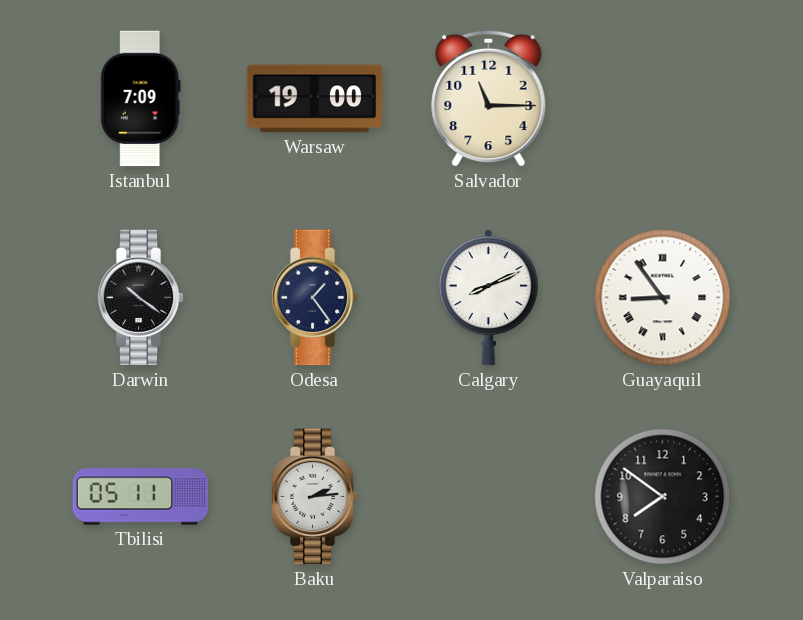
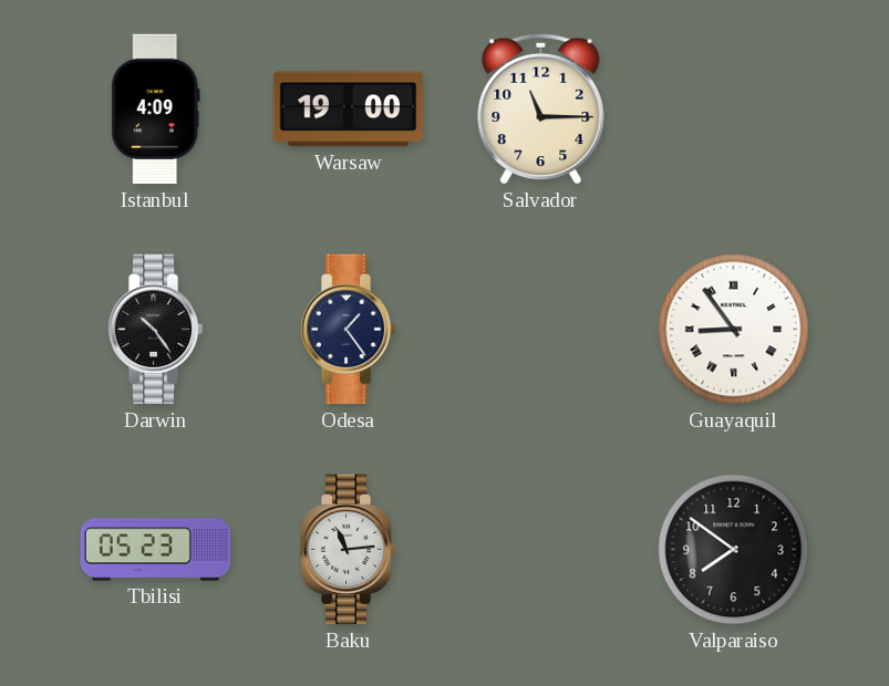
Istanbul: 7:09 -> 4:09
Darwin: 10:21 -> 10:24
Calgary: 8:11 -> none
Tbilisi: 05:11 -> 05:23
Baku: 2:14 -> 11:14
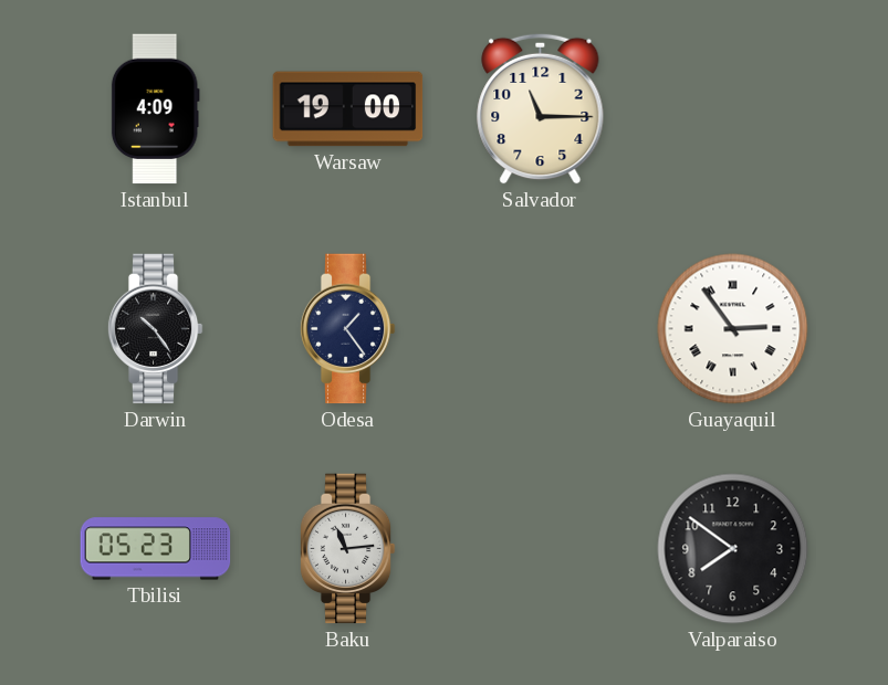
Guayaquil: 8:54 -> 2:54
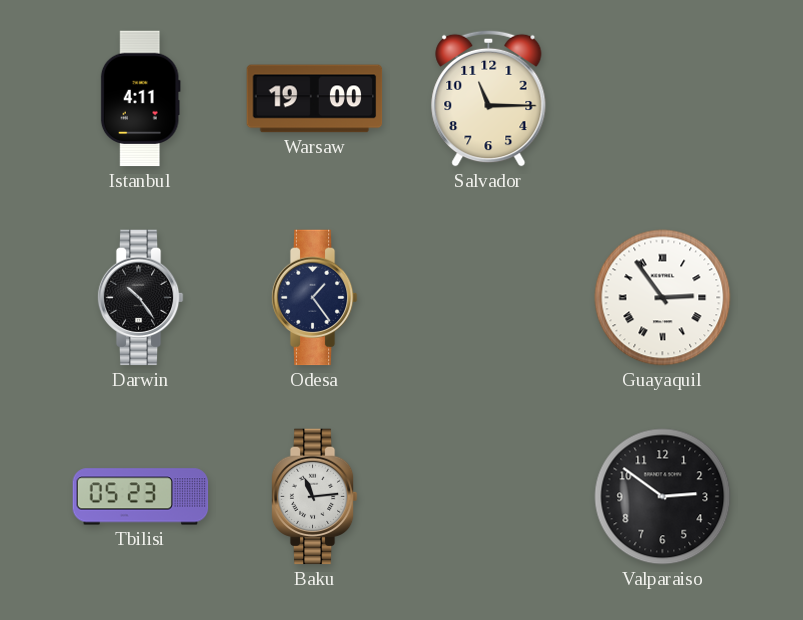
Istanbul: 4:09 -> 4:11
Valparaiso: 7:51 -> 2:51
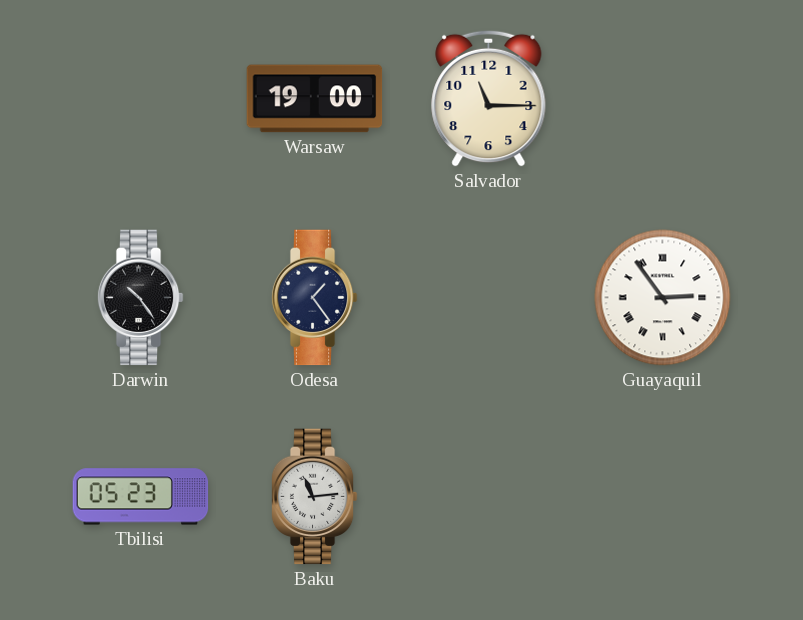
Istanbul: 4:11 -> none
Valparaiso: 2:51 -> none
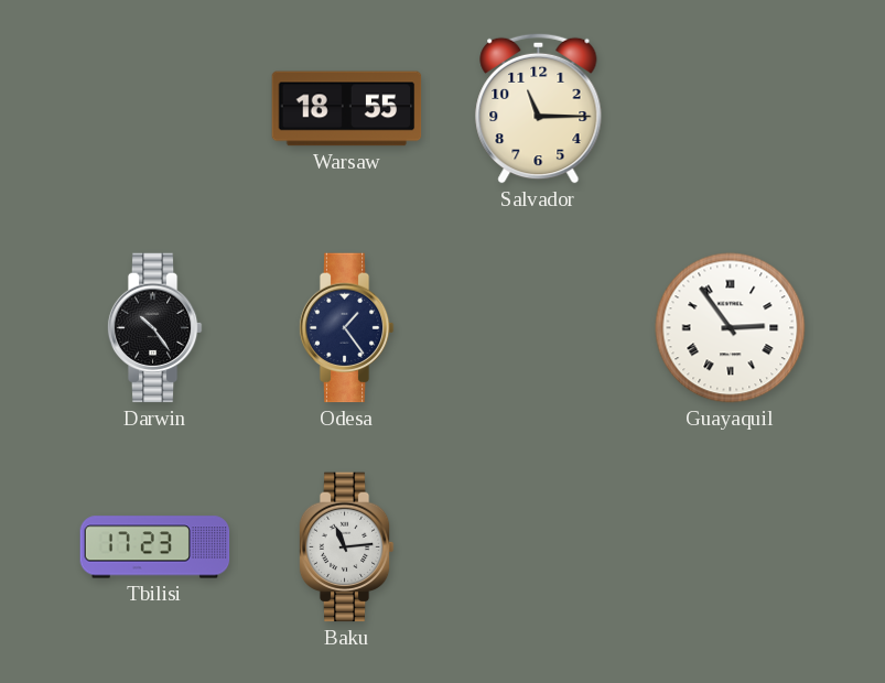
Warsaw: 19:00 -> 18:55
Tbilisi: 05:23 -> 17:23
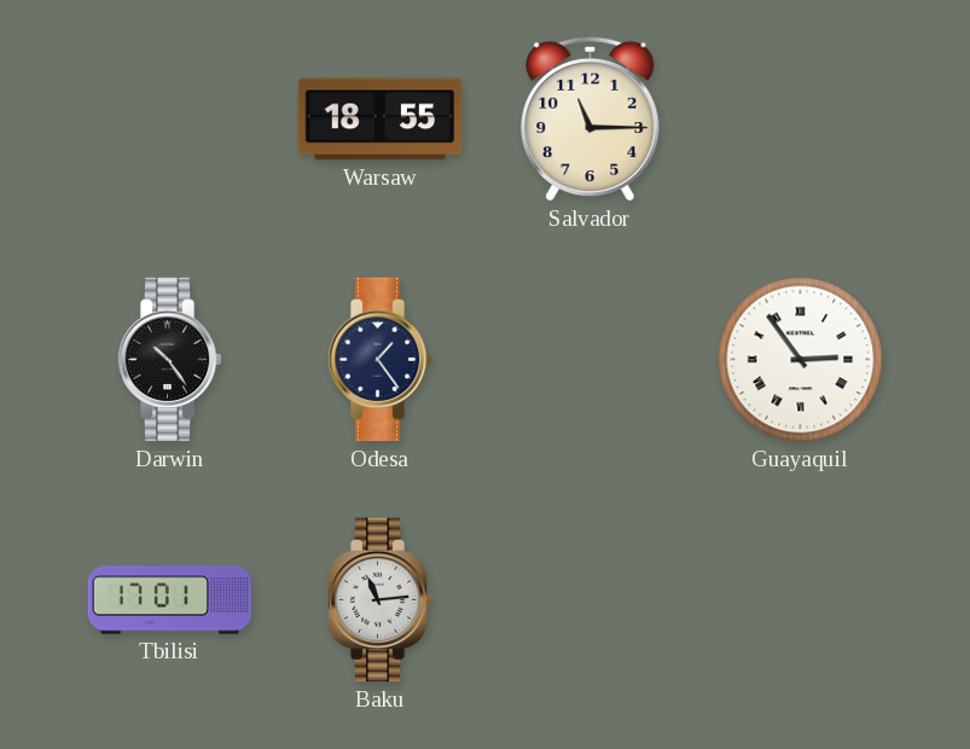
Tbilisi: 17:23 -> 17:01
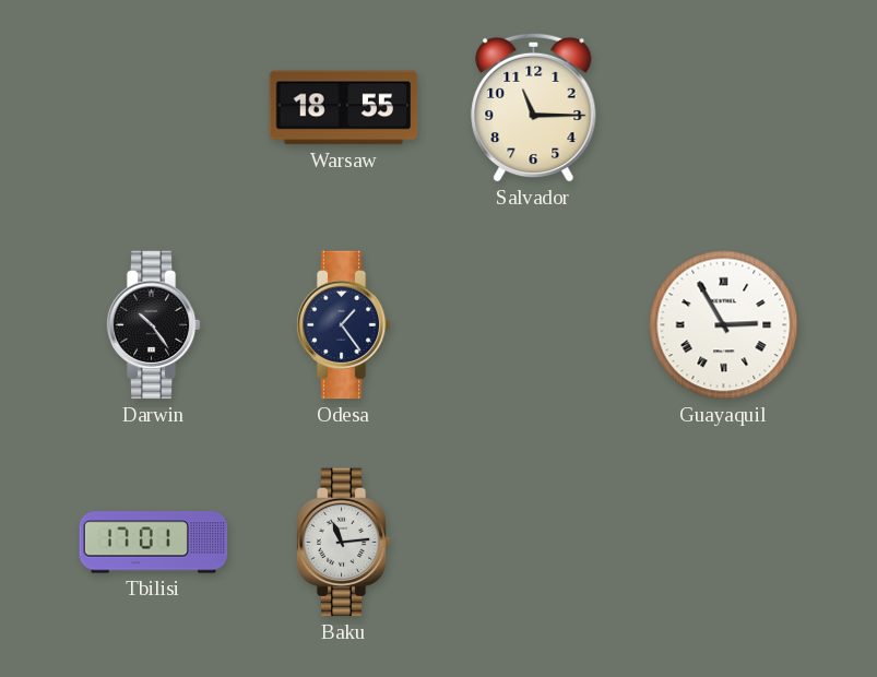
Guayaquil: 2:54 -> 2:55
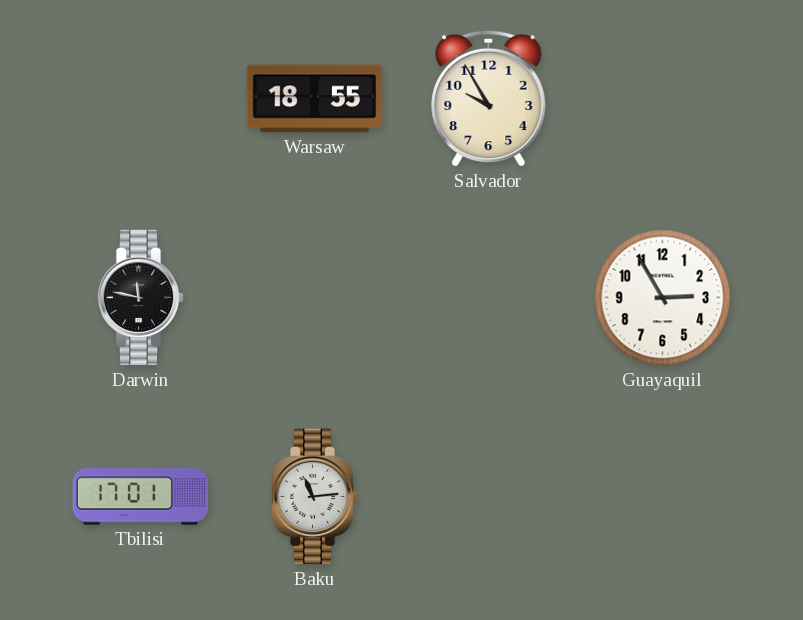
Salvador: 11:15 -> 9:55
Darwin: 10:24 -> 11:47
Odesa: 1:24 -> none
Guayaquil numerals: Roman -> Arabic
